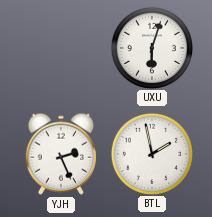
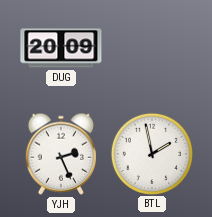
DUG: none -> 20:09
UXU: 6:03 -> none
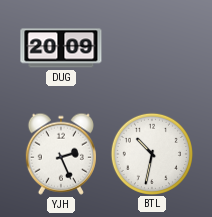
BTL: 1:58 -> 10:32
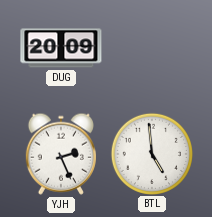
BTL: 10:32 -> 4:59
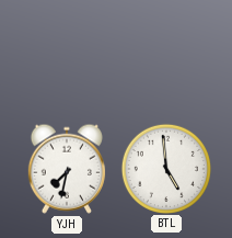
DUG: 20:09 -> none
YJH: 2:26 -> 7:32
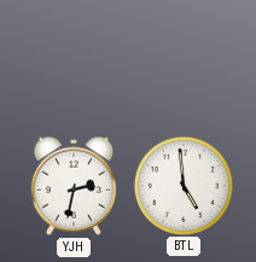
YJH: 7:32 -> 2:32
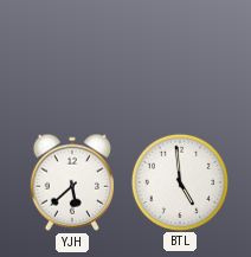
YJH: 2:32 -> 5:38
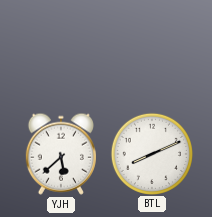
BTL: 4:59 -> 8:11
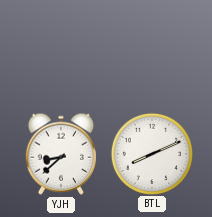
YJH: 5:38 -> 8:38
